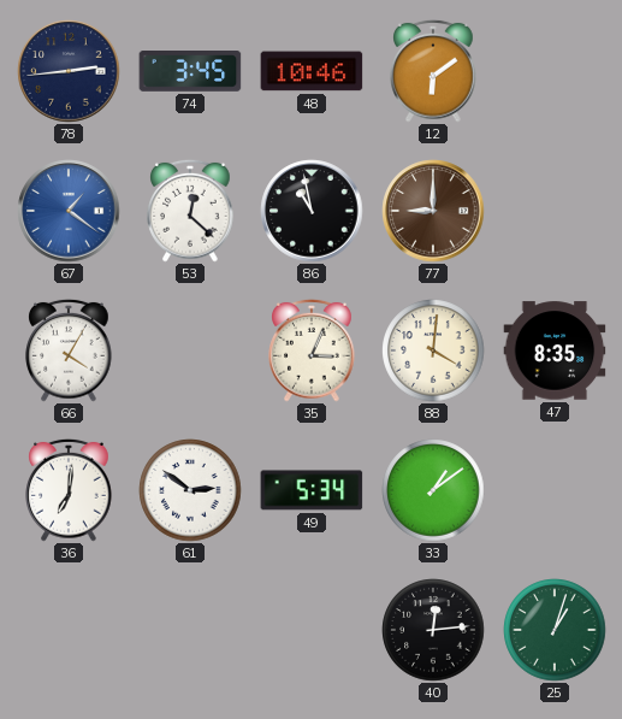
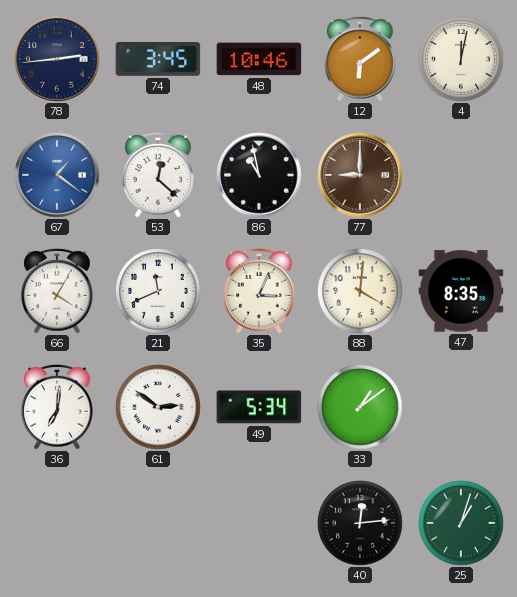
4: none -> 12:02
21: none -> 11:41
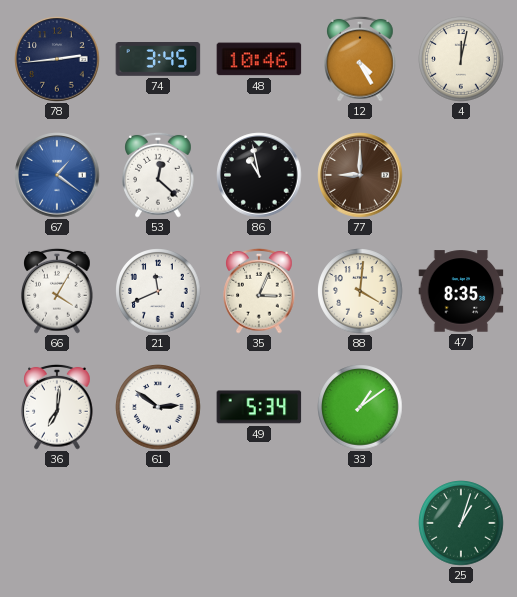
12: 6:09 -> 4:25
40: 12:14 -> none
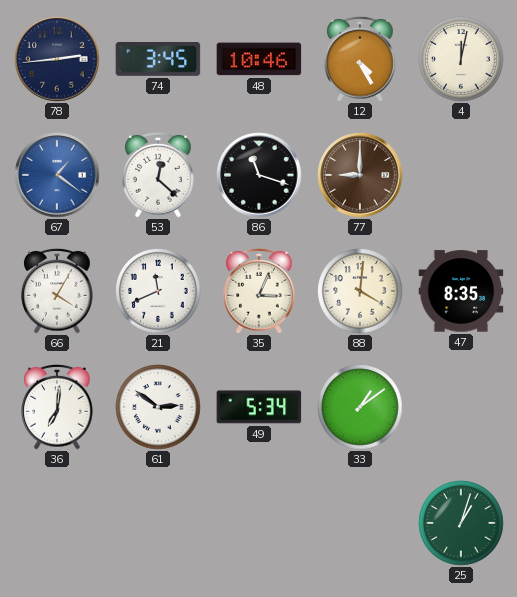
86: 10:58 -> 11:18
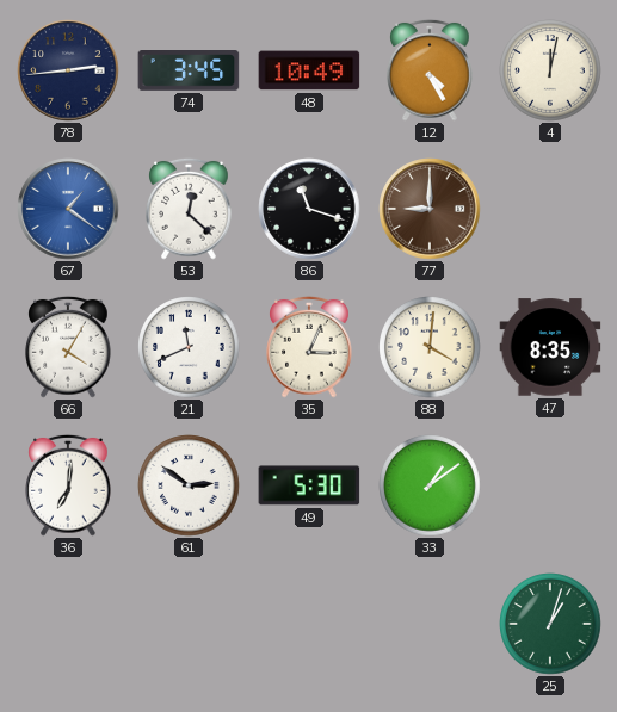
48: 10:46 -> 10:49
49: 5:34 -> 5:30
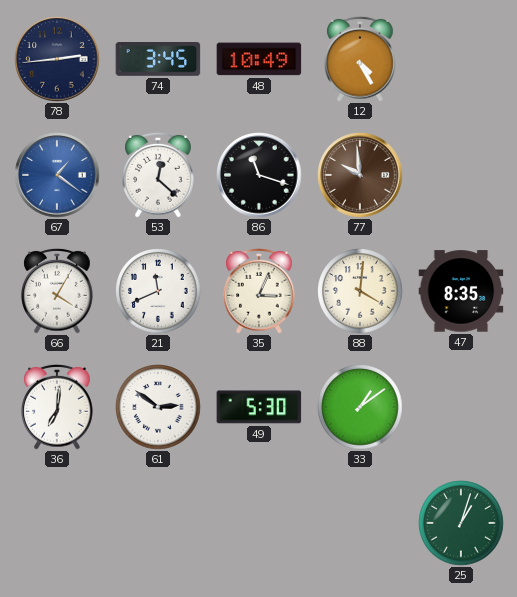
4: 12:02 -> none
77: 9:00 -> 9:59
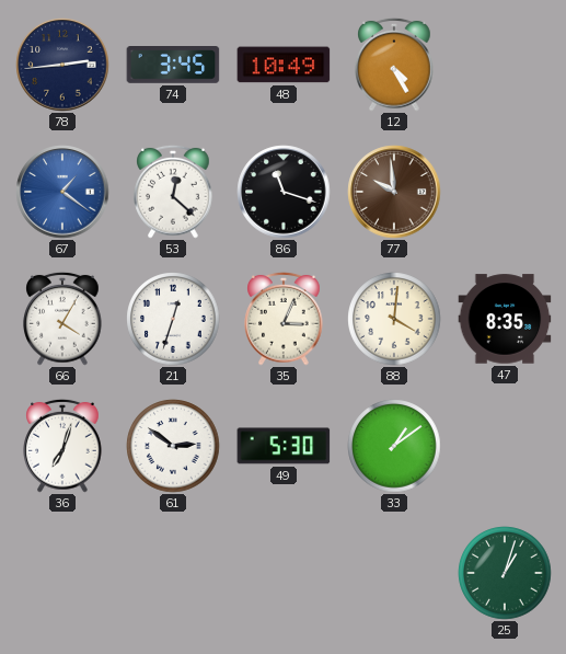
21: 11:41 -> 12:33
36: 7:01 -> 7:03
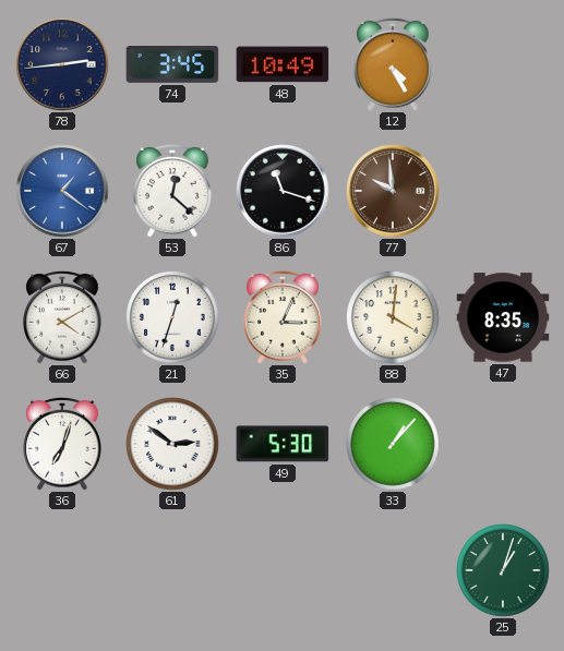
66: 4:05 -> 4:10
33: 1:09 -> 1:07
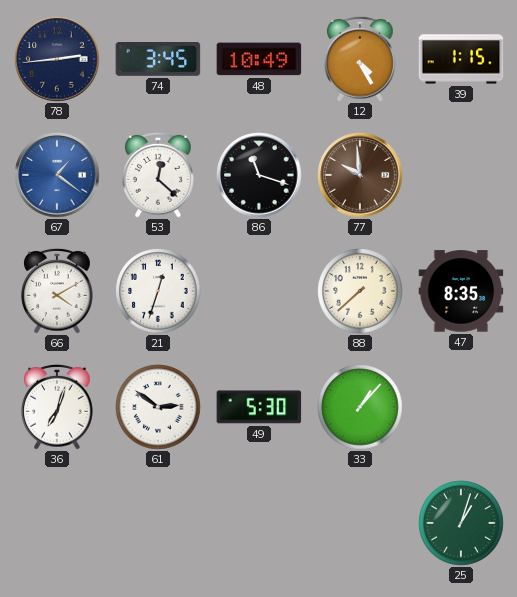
39: none -> 1:15
35: 3:04 -> none
88: 4:01 -> 7:38
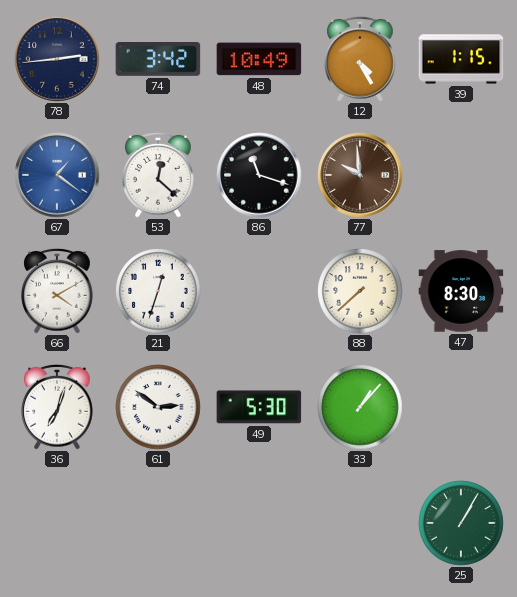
74: 3:45 -> 3:42
47: 8:35 -> 8:30
25: 1:03 -> 1:05
